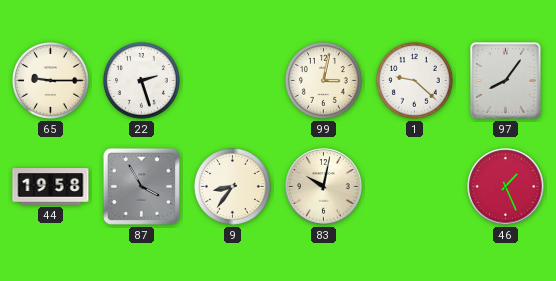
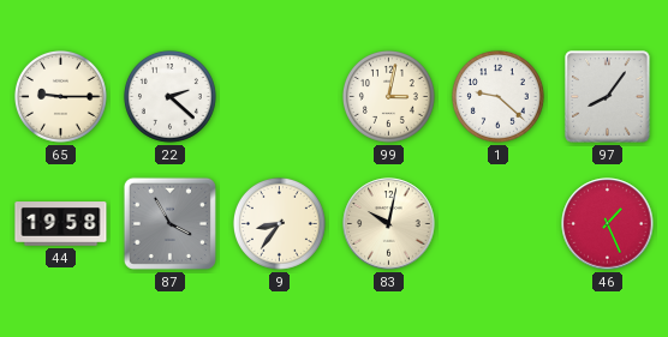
22: 2:27 -> 2:22
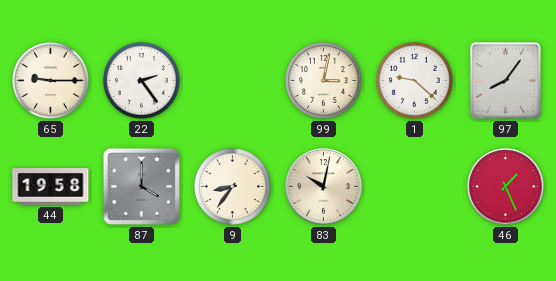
22: 2:22 -> 2:24
87: 3:55 -> 4:00
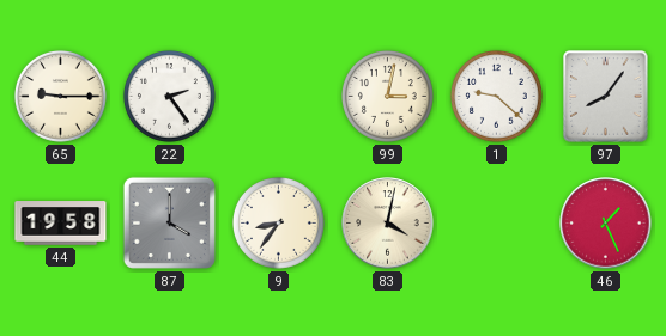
83: 10:02 -> 4:02
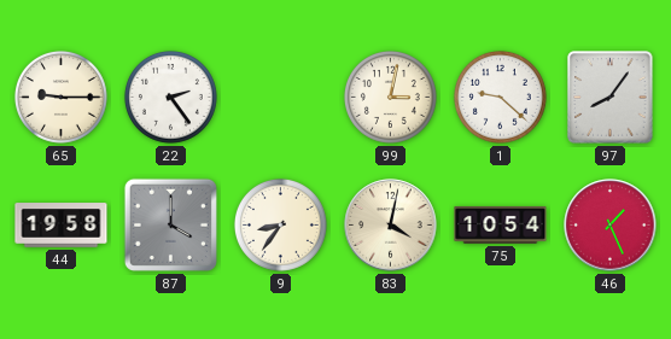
75: none -> 10:54
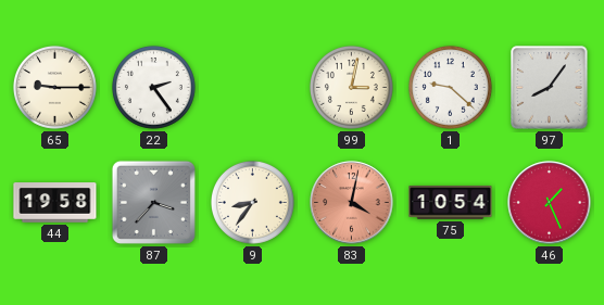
87: 4:00 -> 3:37
83 dial: cream -> salmon
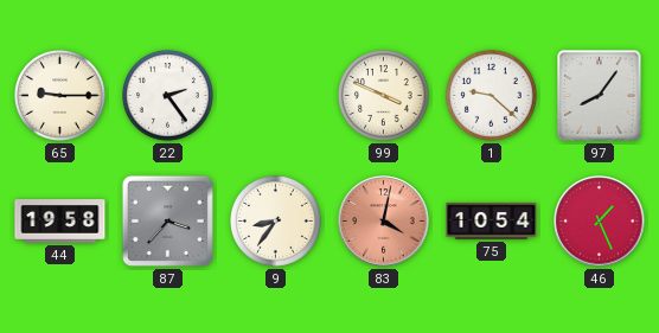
99: 3:02 -> 3:49
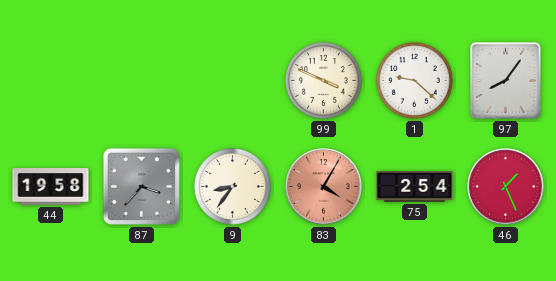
65: 9:15 -> none
22: 2:24 -> none
83: 4:02 -> 4:05
75: 10:54 -> 2:54
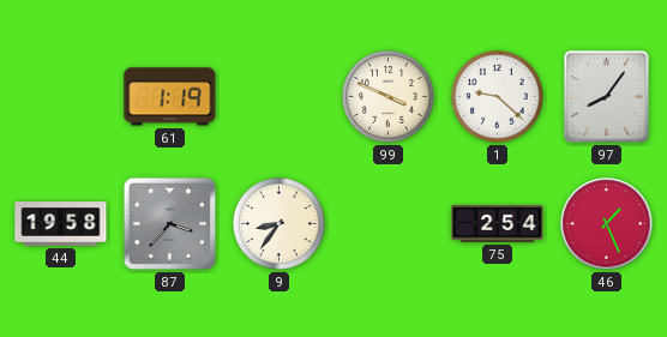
61: none -> 1:19
83: 4:05 -> none
